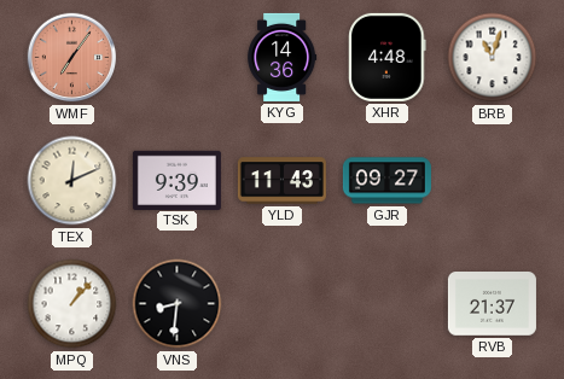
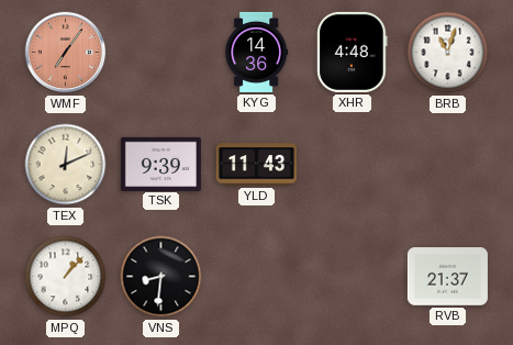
GJR: 09:27 -> none
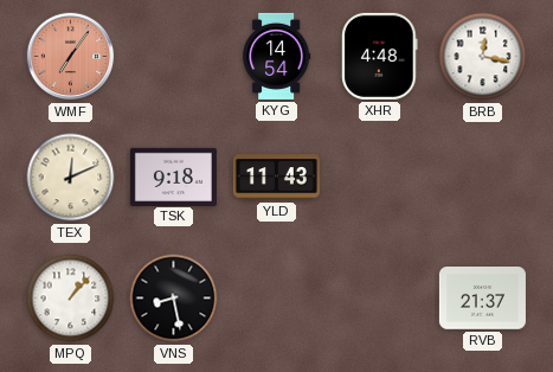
KYG: 14:36 -> 14:54
BRB: 11:03 -> 12:17
TSK: 9:39 -> 9:18
VNS: 8:31 -> 8:28
